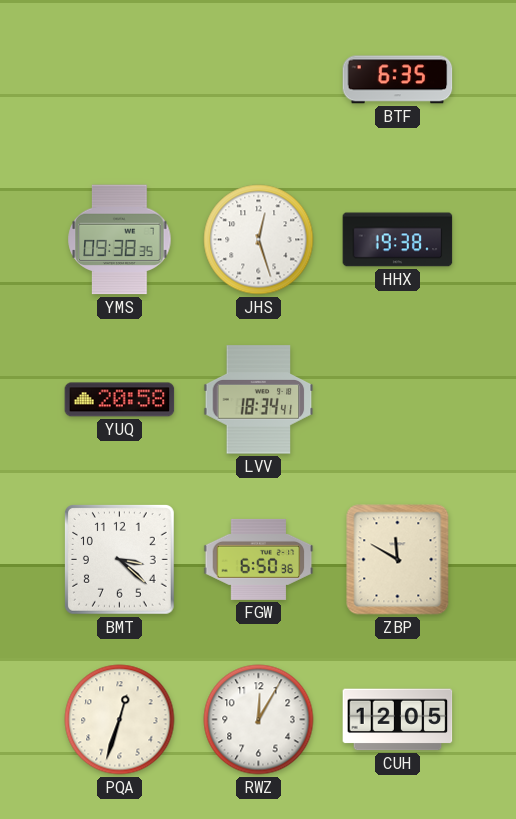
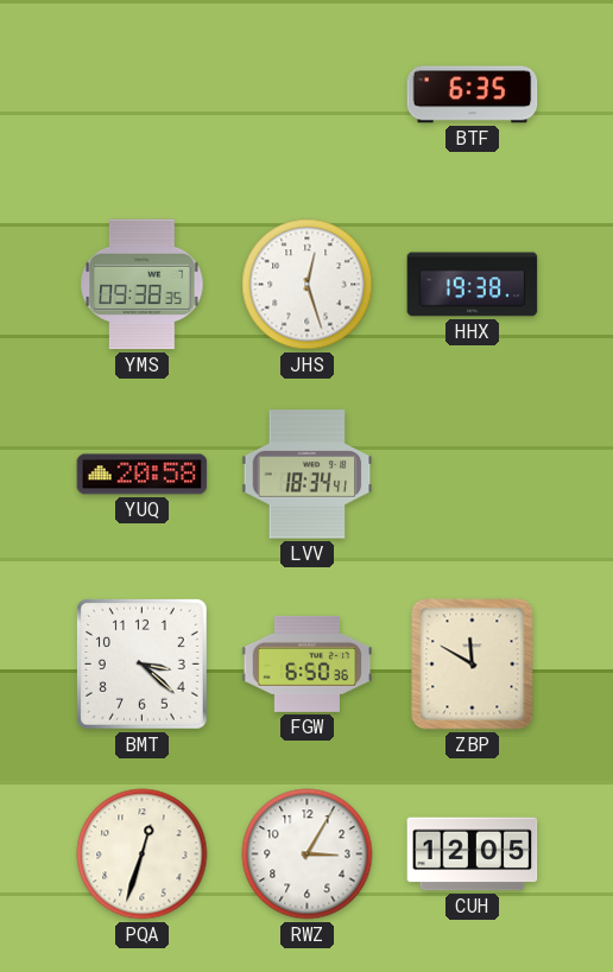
RWZ: 12:05 -> 3:05
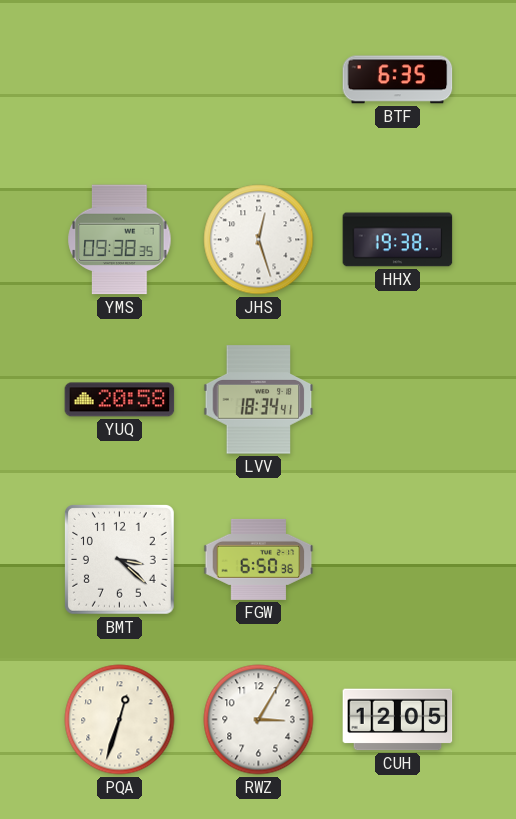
ZBP: 11:50 -> none
